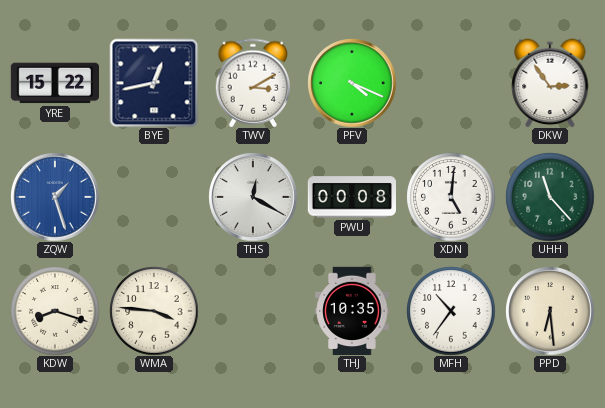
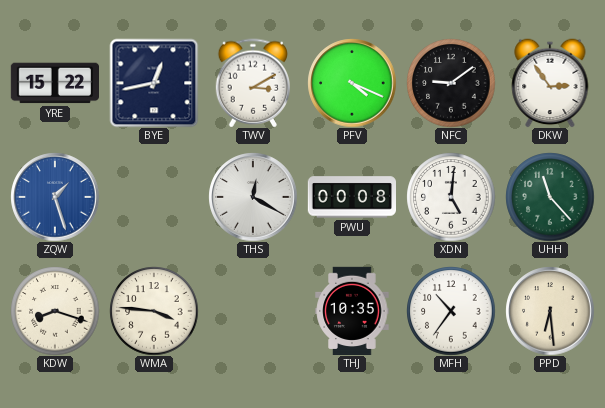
NFC: none -> 9:09
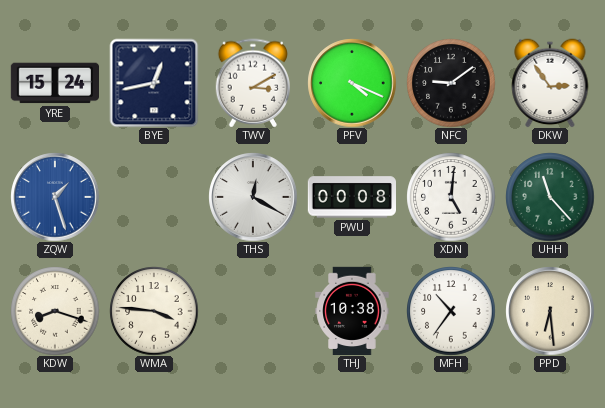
YRE: 15:22 -> 15:24
THJ: 10:35 -> 10:38
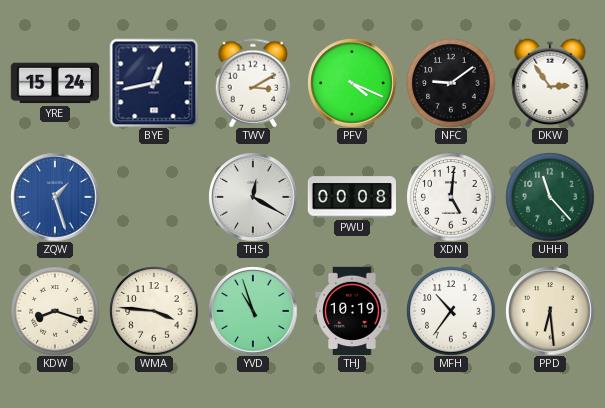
YVD: none -> 10:57
THJ: 10:38 -> 10:19
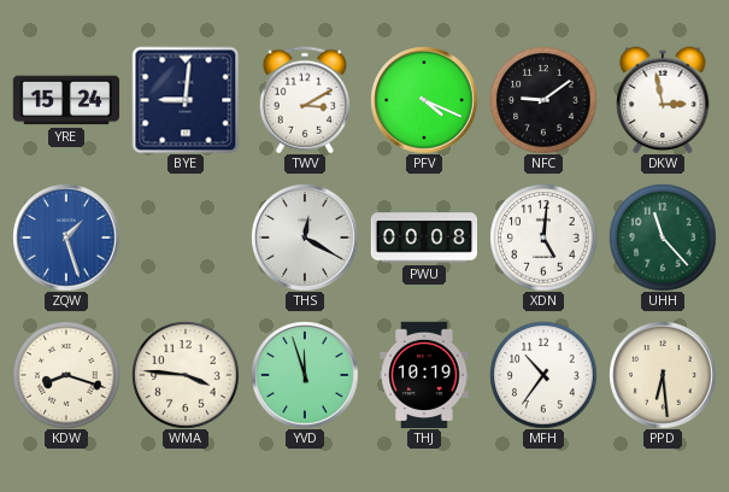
BYE: 12:43 -> 9:01
DKW: 2:54 -> 2:58
YVD: 10:57 -> 11:57
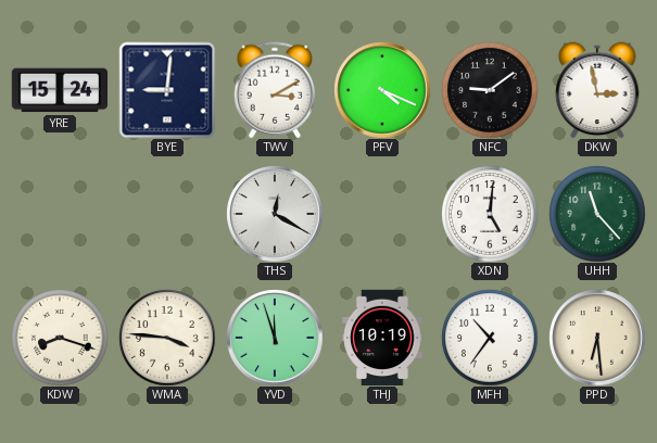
ZQW: 1:27 -> none
PWU: 00:08 -> none
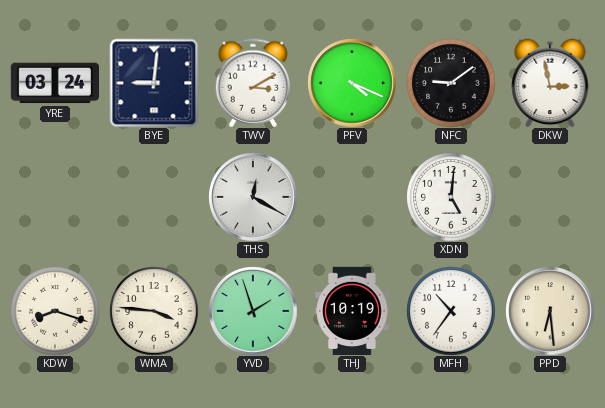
YRE: 15:24 -> 03:24
UHH: 11:23 -> none
YVD: 11:57 -> 1:57
